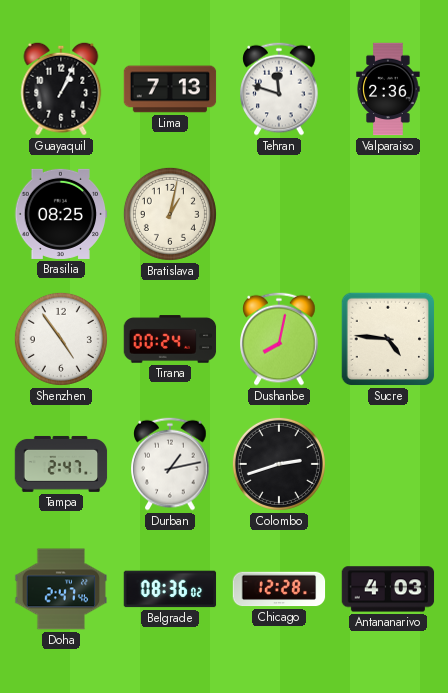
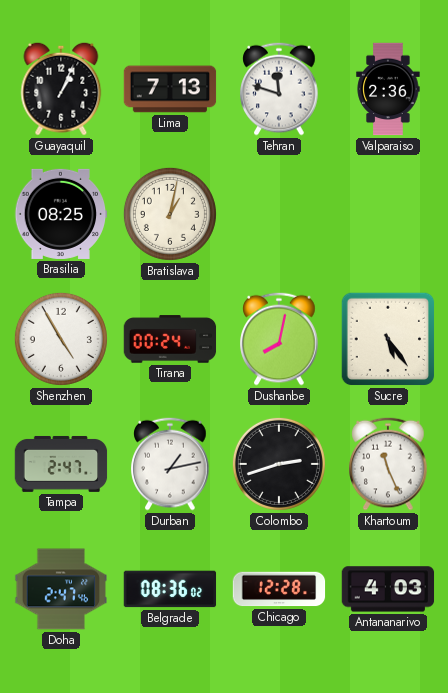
Shenzhen: 4:54 -> 4:55
Sucre: 4:46 -> 5:24
Khartoum: none -> 11:26
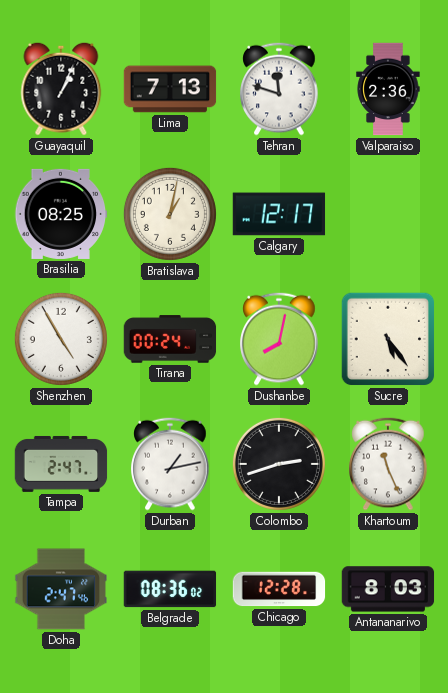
Calgary: none -> 12:17
Antananarivo: 4:03 -> 8:03
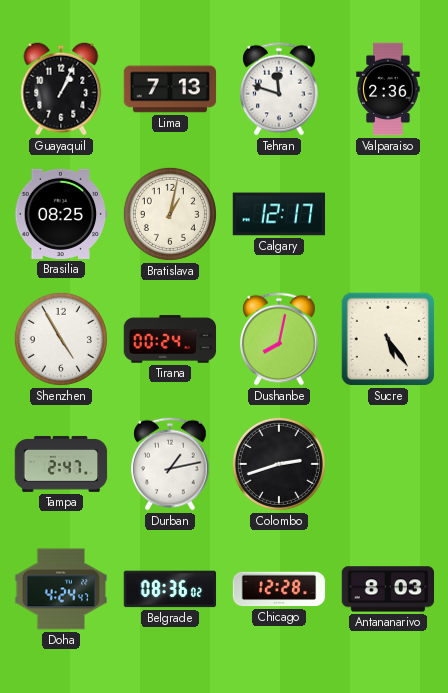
Khartoum: 11:26 -> none
Doha: 2:47 -> 4:24
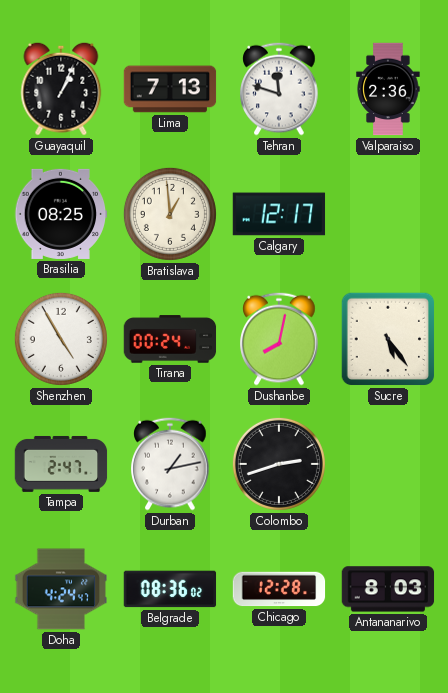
Bratislava: 1:02 -> 12:59
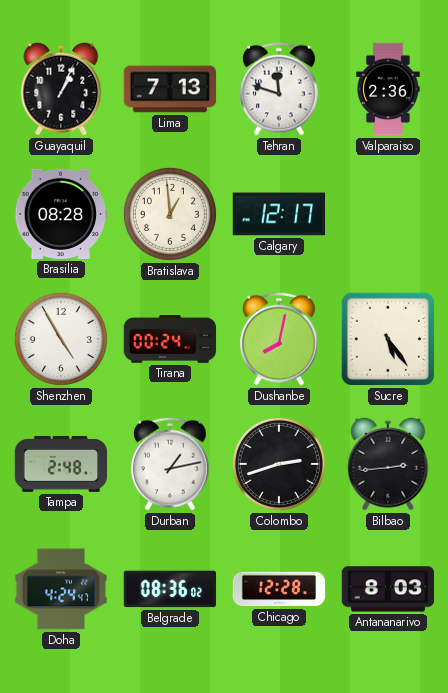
Brasilia: 08:25 -> 08:28
Tampa: 2:47 -> 2:48
Bilbao: none -> 2:44
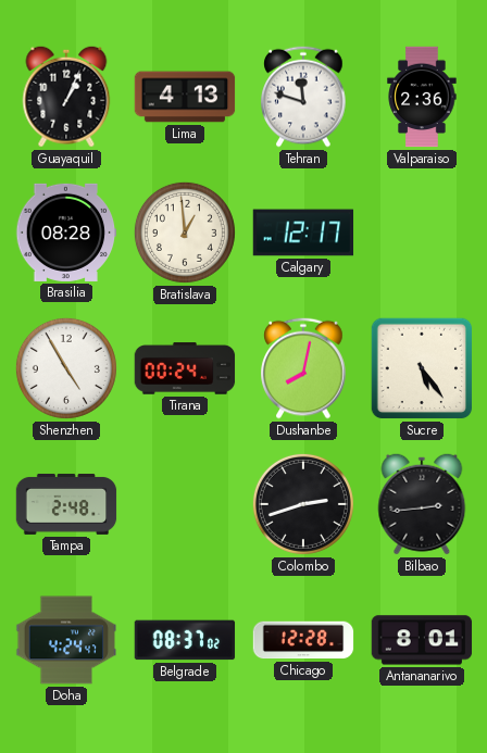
Lima: 7:13 -> 4:13
Durban: 1:13 -> none
Belgrade: 08:36 -> 08:37
Antananarivo: 8:03 -> 8:01
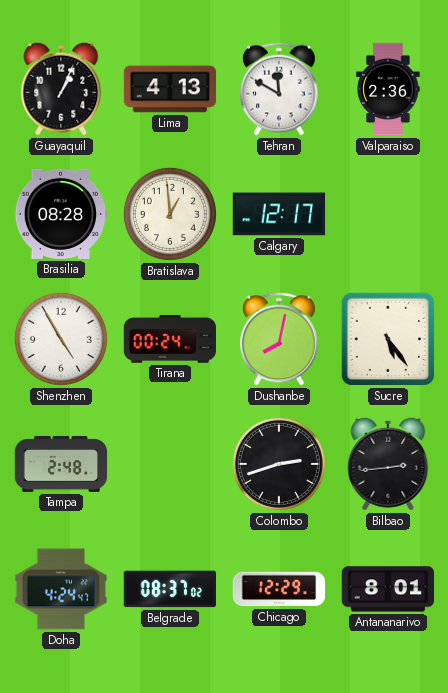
Tehran: 11:48 -> 11:50
Chicago: 12:28 -> 12:29
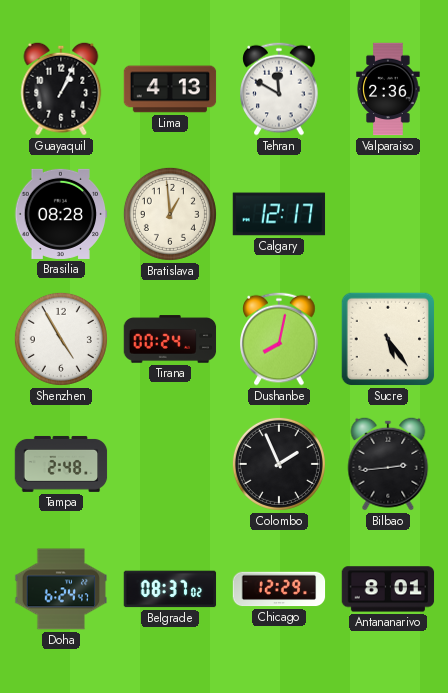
Colombo: 2:42 -> 1:56
Doha: 4:24 -> 6:24
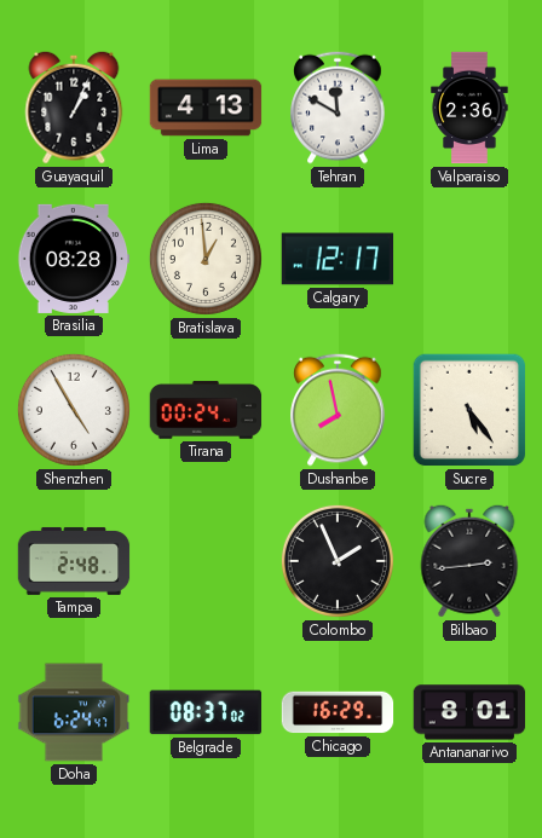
Dushanbe: 8:02 -> 7:58
Chicago: 12:29 -> 16:29
